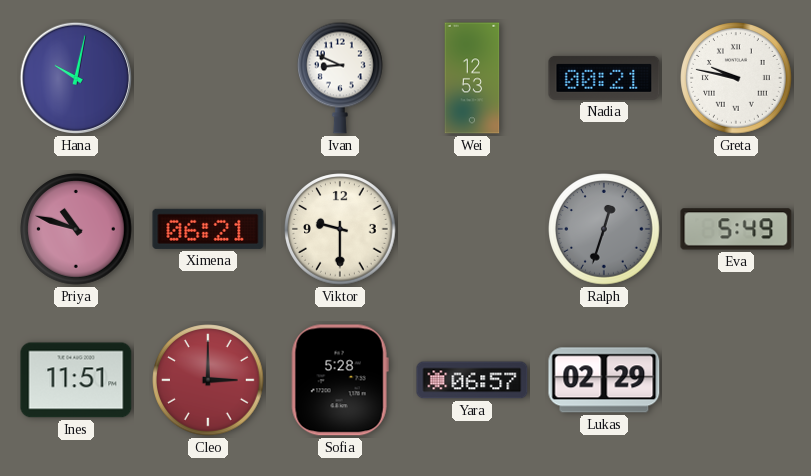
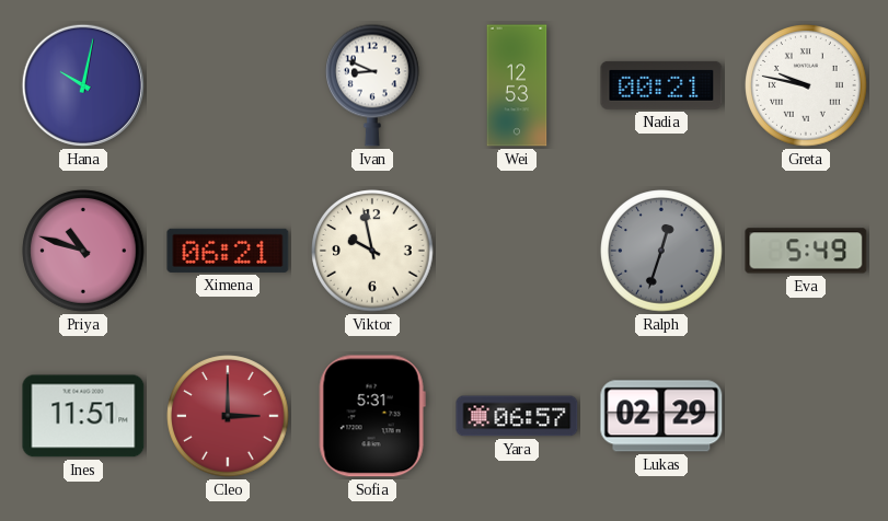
Viktor: 9:30 -> 9:58
Sofia: 5:28 -> 5:31
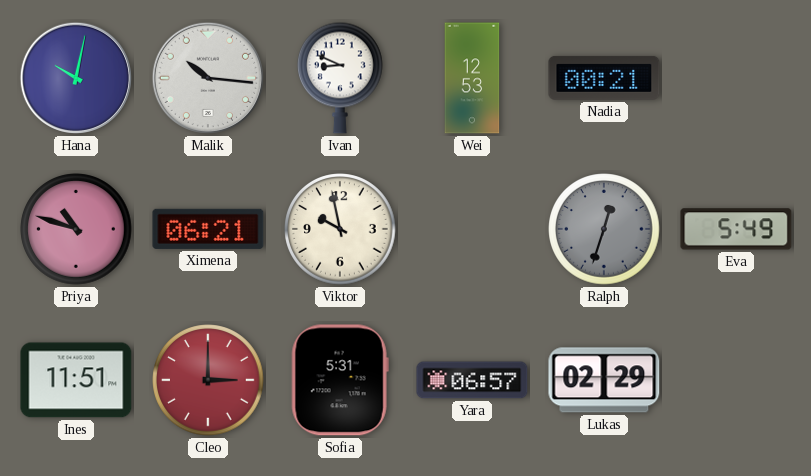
Malik: none -> 10:16
Greta: 9:47 -> none
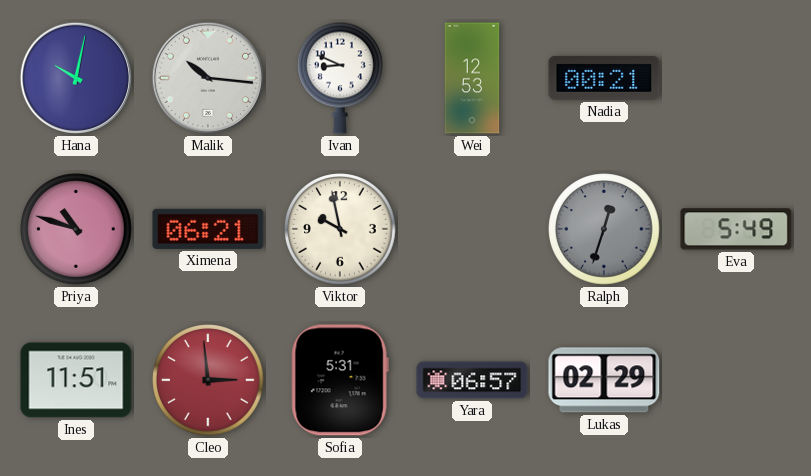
Cleo: 3:00 -> 2:59
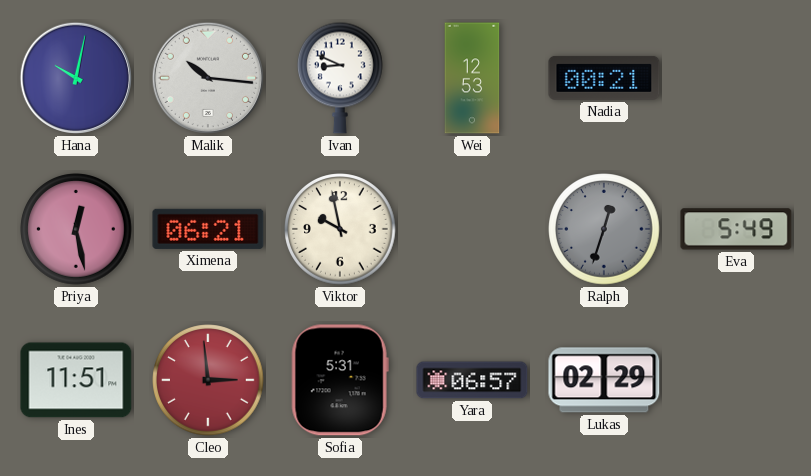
Priya: 10:48 -> 12:28
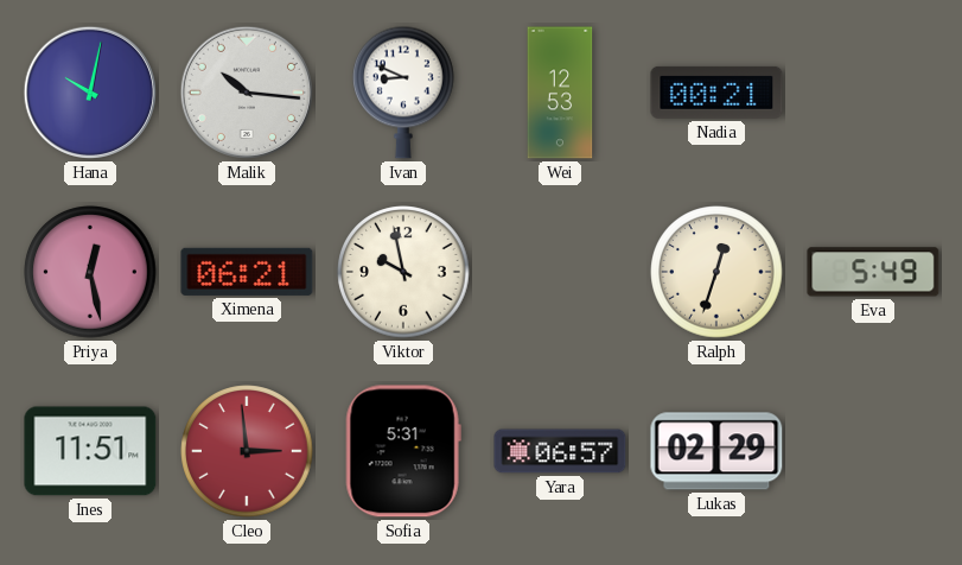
Ralph dial: grey -> cream
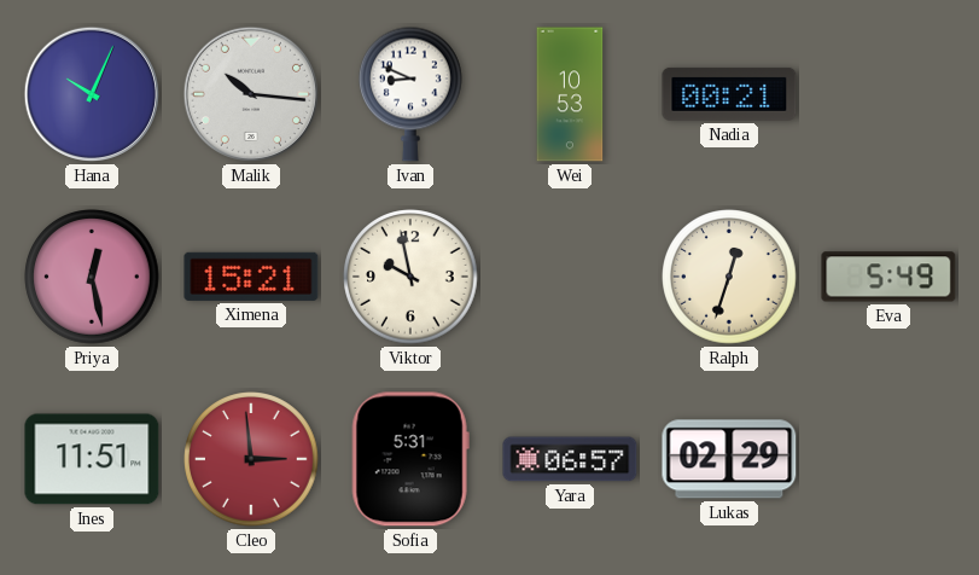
Hana: 10:02 -> 10:04
Wei: 12:53 -> 10:53
Ximena: 06:21 -> 15:21
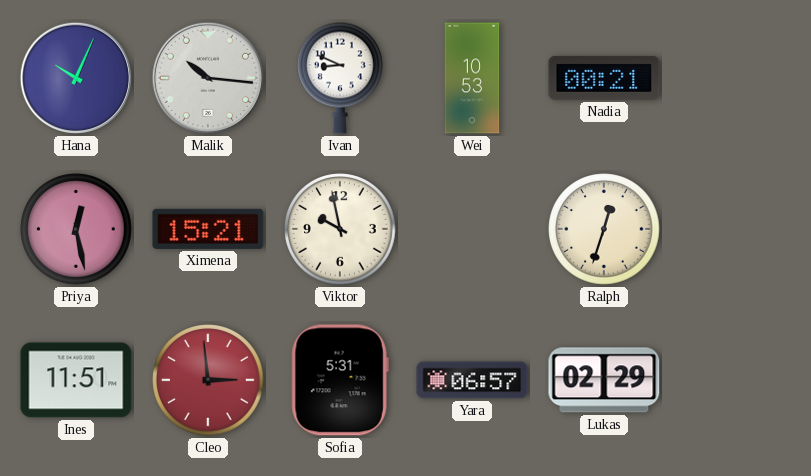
Eva: 5:49 -> none
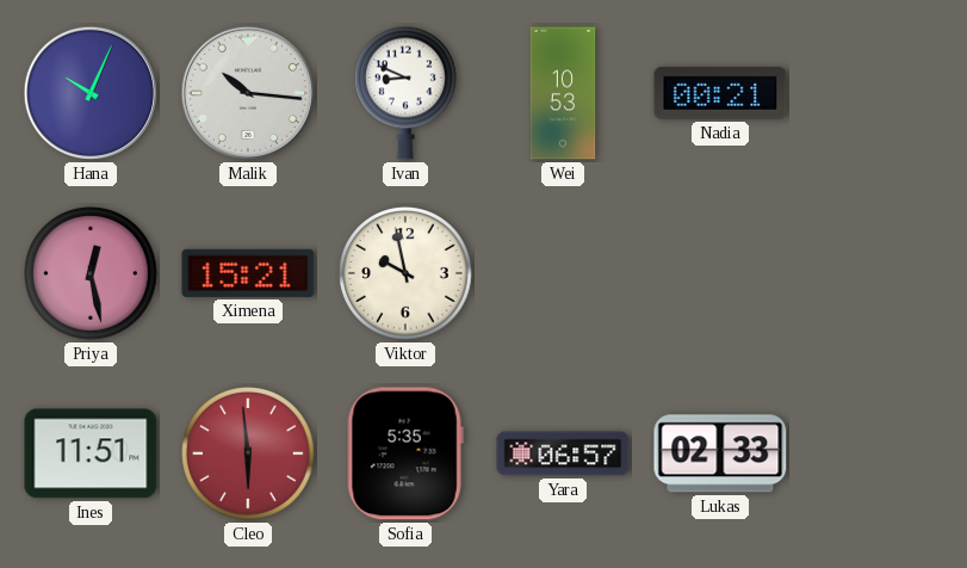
Ralph: 12:33 -> none
Cleo: 2:59 -> 5:59
Sofia: 5:31 -> 5:35
Lukas: 02:29 -> 02:33
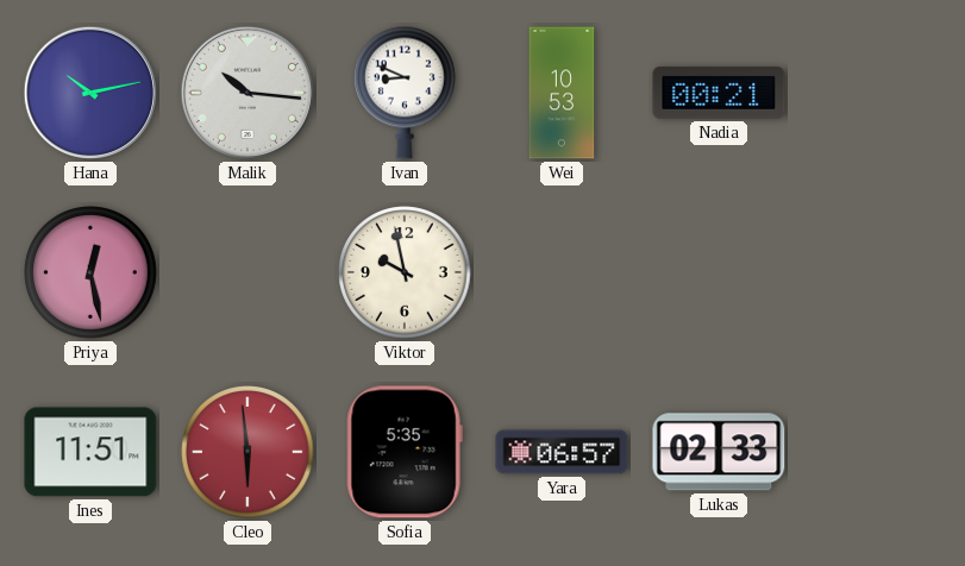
Hana: 10:04 -> 10:13
Ximena: 15:21 -> none
